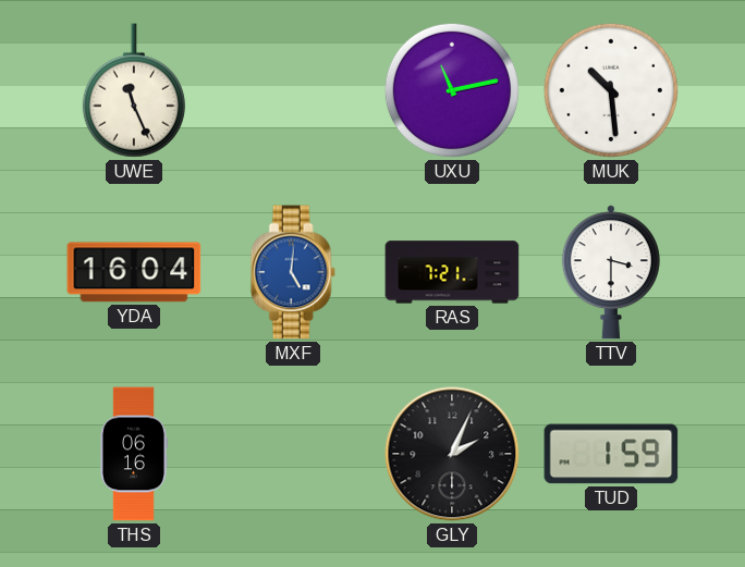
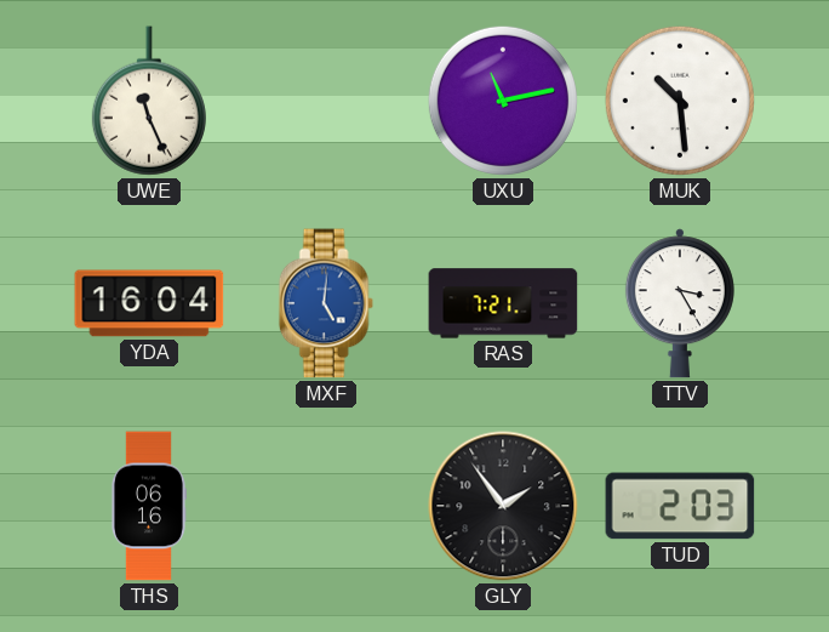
TTV: 3:30 -> 3:25
GLY: 2:04 -> 1:54
TUD: 1:59 -> 2:03
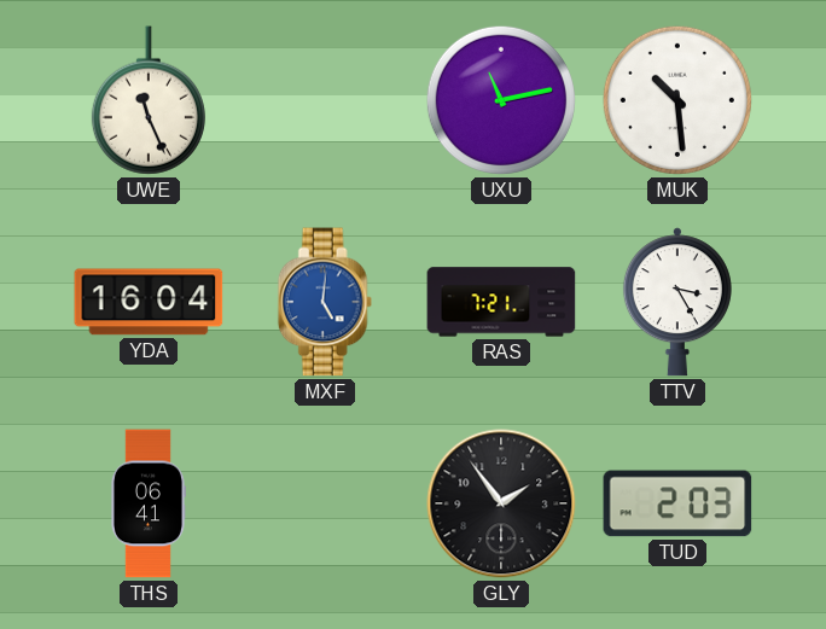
THS: 06:16 -> 06:41
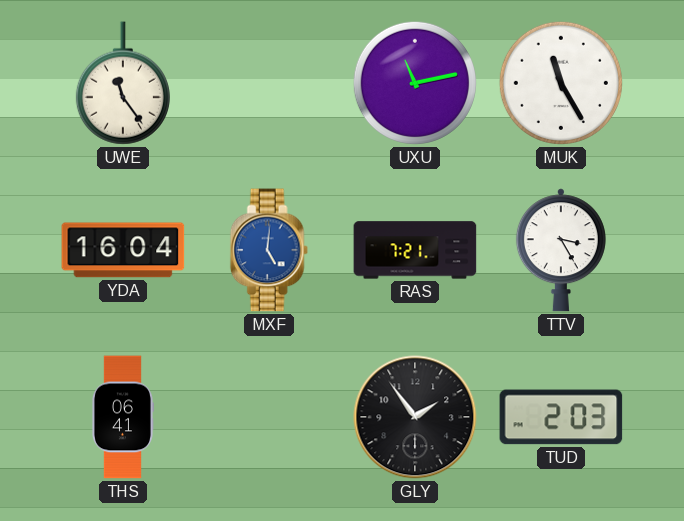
UWE: 11:26 -> 11:24
MUK: 10:29 -> 11:25
